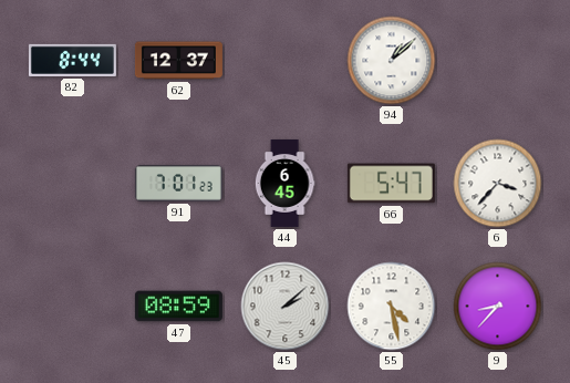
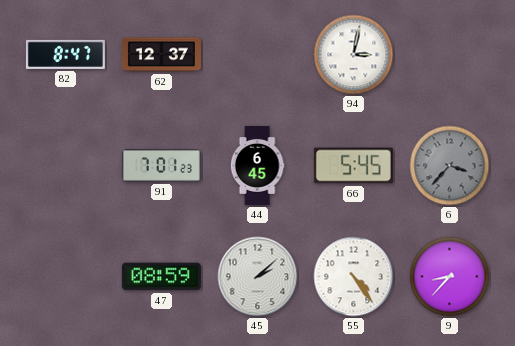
82: 8:44 -> 8:47
94: 1:08 -> 3:02
66: 5:47 -> 5:45
6 dial: white -> grey
55: 4:28 -> 4:24
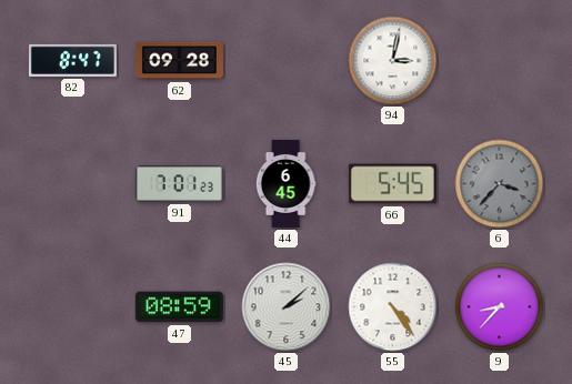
62: 12:37 -> 09:28
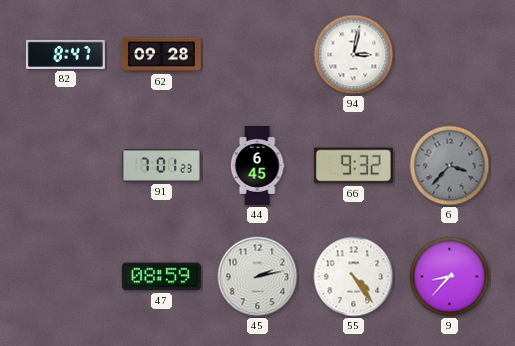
66: 5:45 -> 9:32
45: 2:08 -> 2:13
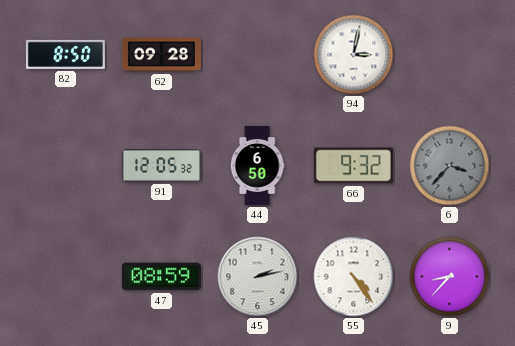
82: 8:47 -> 8:50
91: 7:01 -> 12:05
44: 6:45 -> 6:50
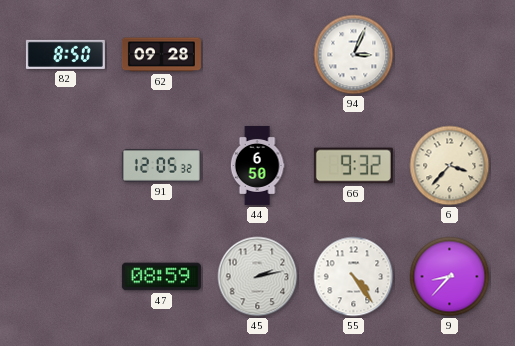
94: 3:02 -> 3:04
6 dial: grey -> cream
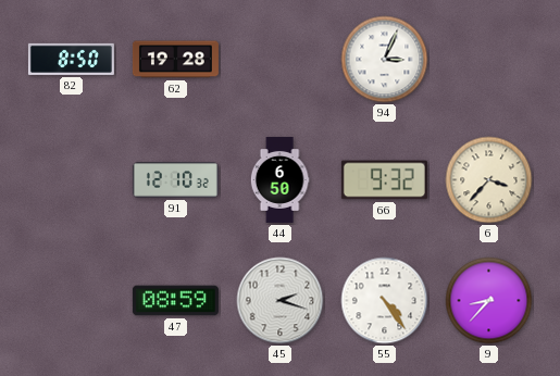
62: 09:28 -> 19:28
91: 12:05 -> 12:10
45: 2:13 -> 2:18
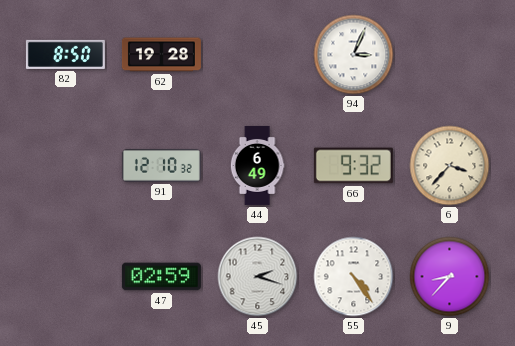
44: 6:50 -> 6:49
47: 08:59 -> 02:59
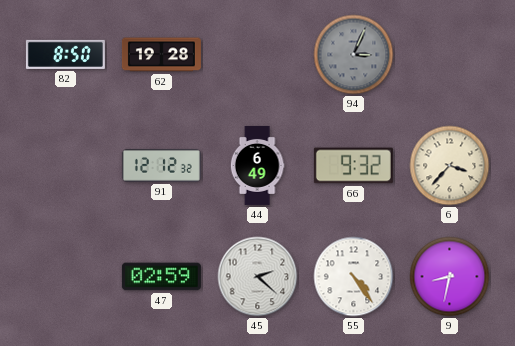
94 dial: white -> grey
91: 12:10 -> 12:12
45: 2:18 -> 2:22
9: 8:37 -> 8:32
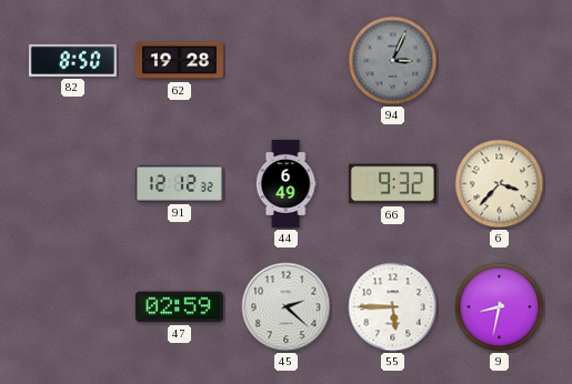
55: 4:24 -> 5:45
